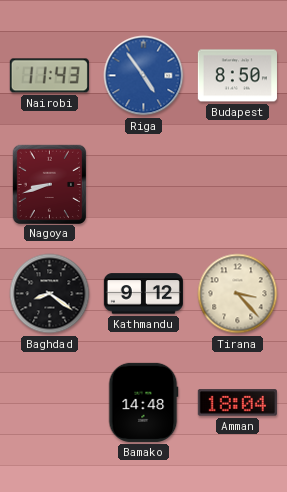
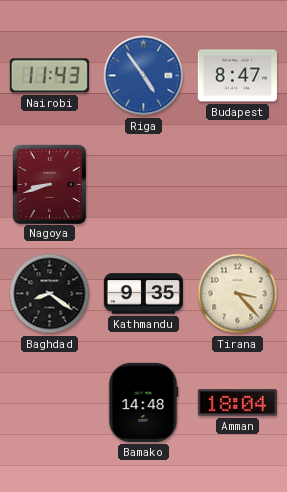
Budapest: 8:50 -> 8:47
Kathmandu: 9:12 -> 9:35
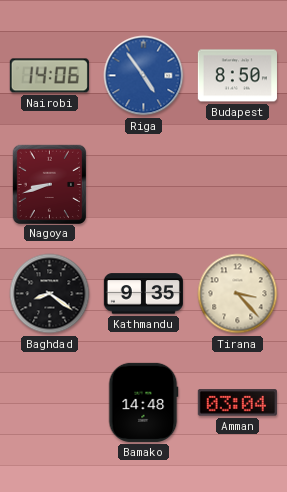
Nairobi: 11:43 -> 14:06
Budapest: 8:47 -> 8:50
Amman: 18:04 -> 03:04
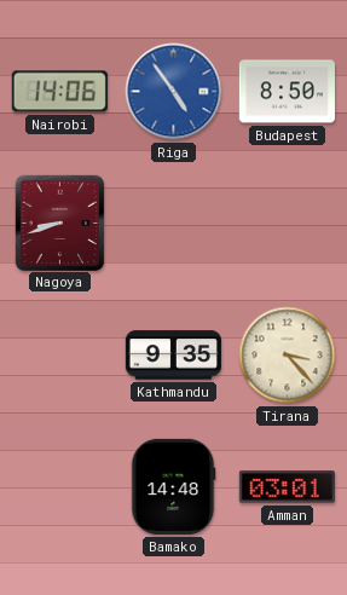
Baghdad: 8:21 -> none
Amman: 03:04 -> 03:01
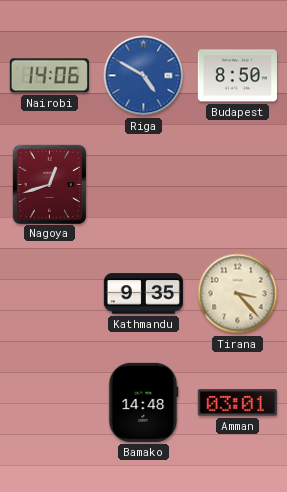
Riga: 4:54 -> 4:50
Nagoya: 8:42 -> 12:42
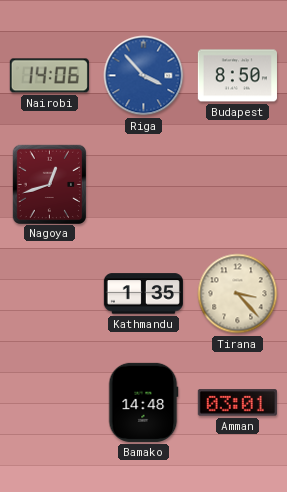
Riga: 4:50 -> 3:53
Kathmandu: 9:35 -> 1:35
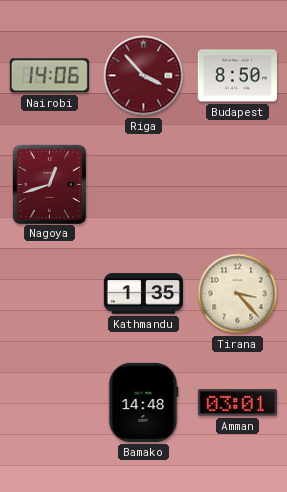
Riga dial: blue -> burgundy
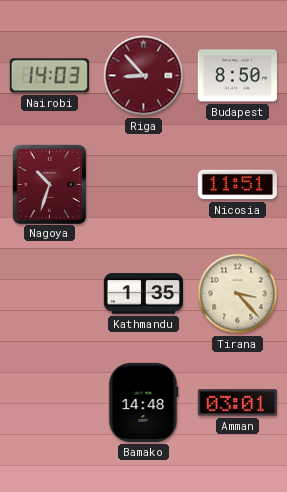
Nairobi: 14:06 -> 14:03
Riga: 3:53 -> 8:53
Nagoya: 12:42 -> 10:33
Nicosia: none -> 11:51
